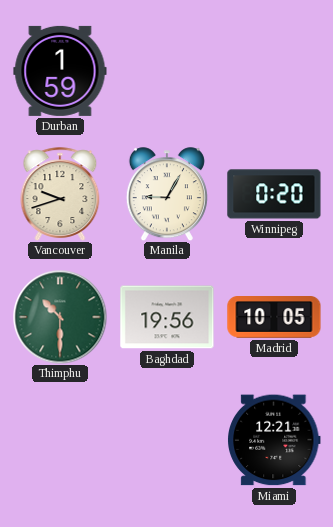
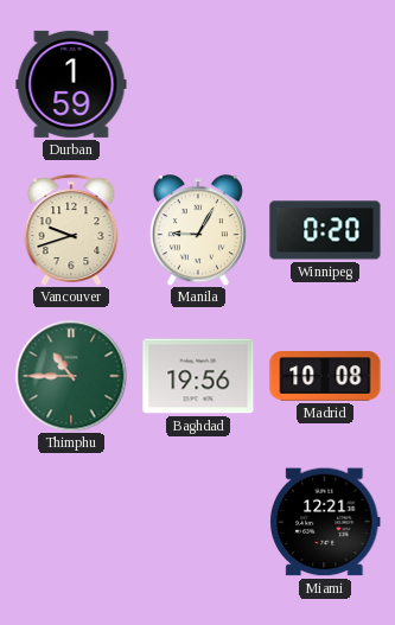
Thimphu: 10:30 -> 10:45
Madrid: 10:05 -> 10:08
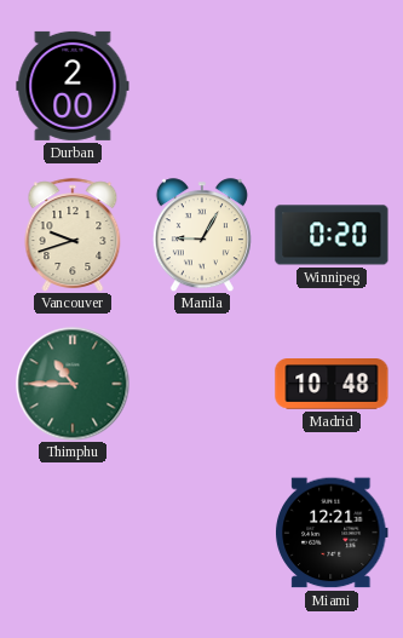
Durban: 1:59 -> 2:00
Baghdad: 19:56 -> none
Madrid: 10:08 -> 10:48
